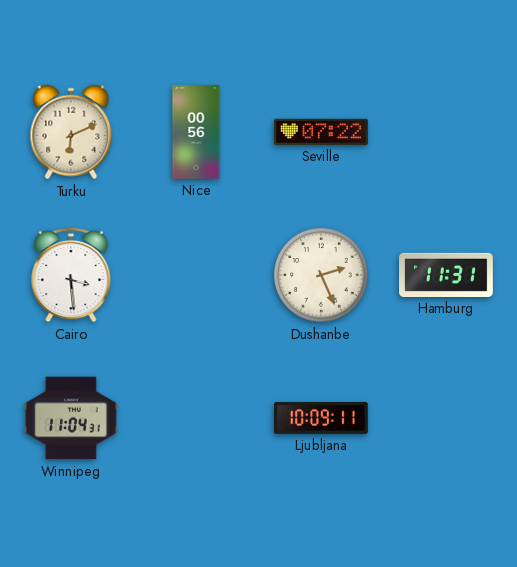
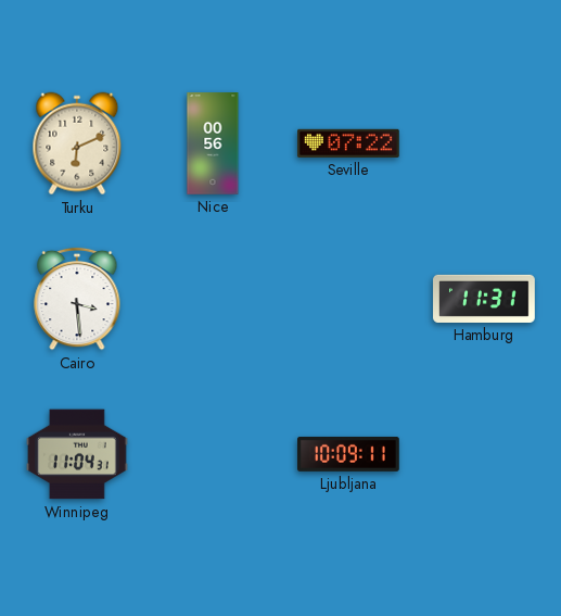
Dushanbe: 2:26 -> none
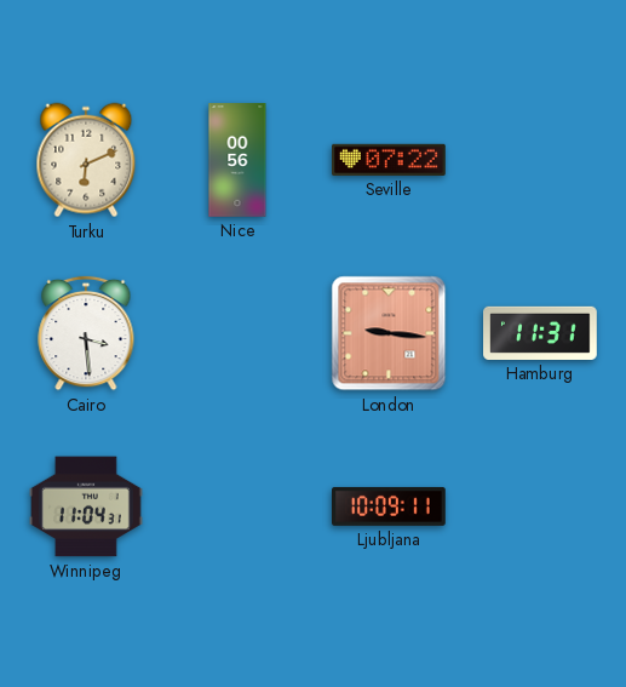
London: none -> 9:16
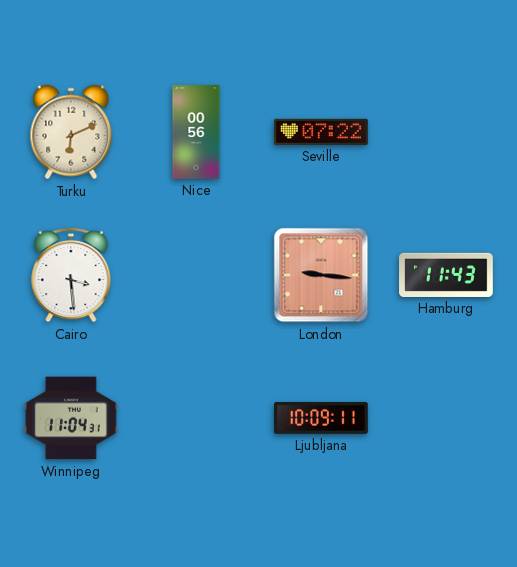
Hamburg: 11:31 -> 11:43
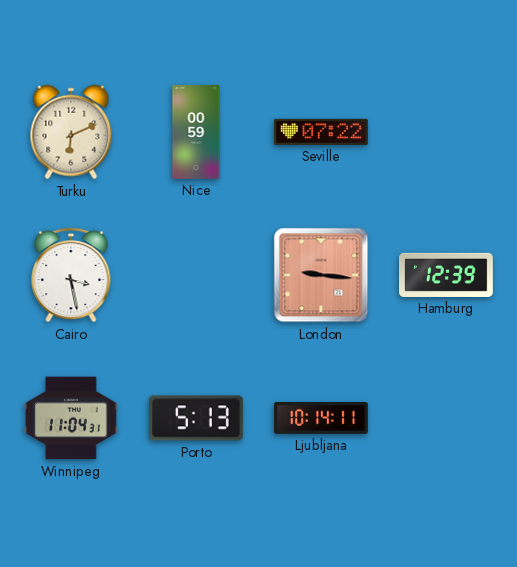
Nice: 00:56 -> 00:59
Cairo: 3:29 -> 3:28
Hamburg: 11:43 -> 12:39
Porto: none -> 5:13
Ljubljana: 10:09 -> 10:14
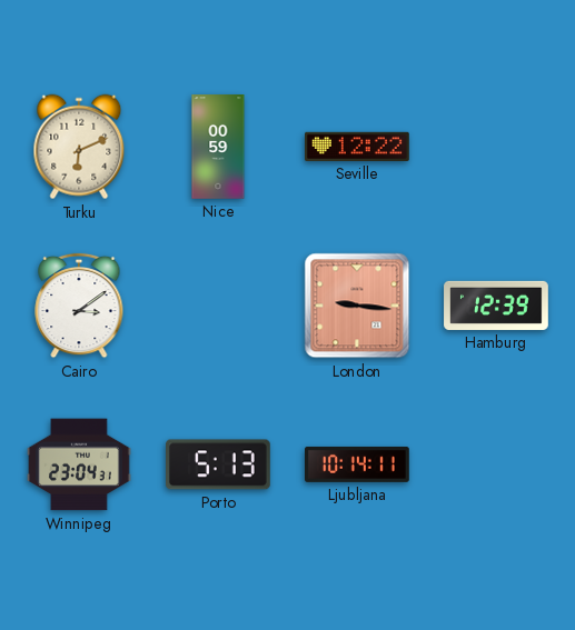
Seville: 07:22 -> 12:22
Cairo: 3:28 -> 3:09
Winnipeg: 11:04 -> 23:04
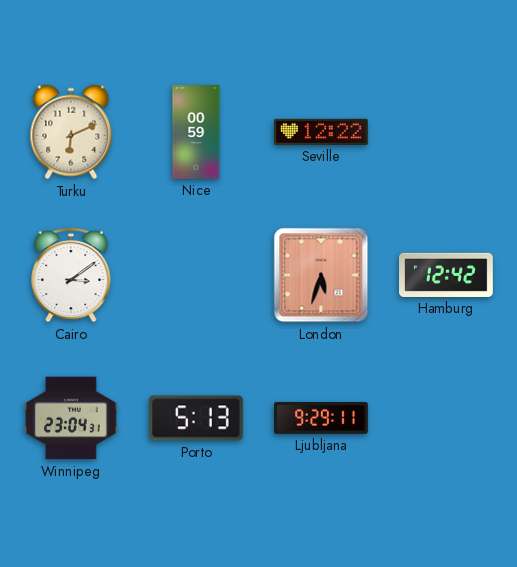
London: 9:16 -> 5:33
Hamburg: 12:39 -> 12:42
Ljubljana: 10:14 -> 9:29
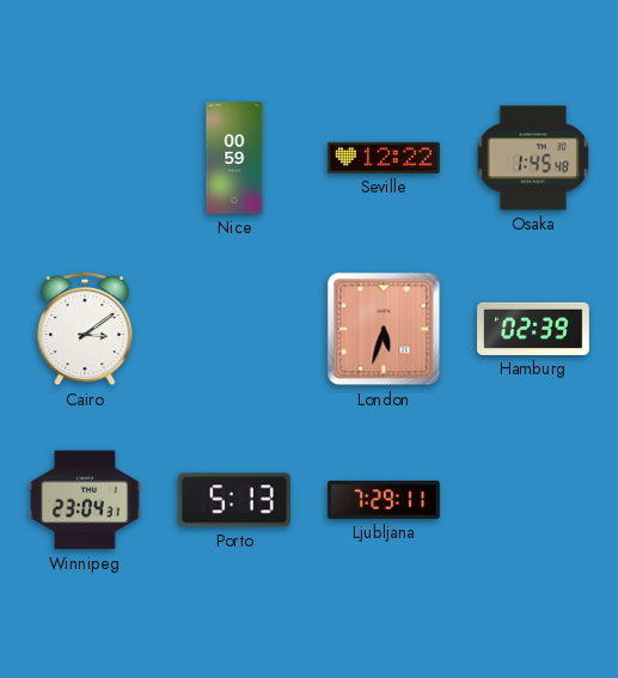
Turku: 6:11 -> none
Osaka: none -> 1:45
Hamburg: 12:42 -> 02:39
Ljubljana: 9:29 -> 7:29
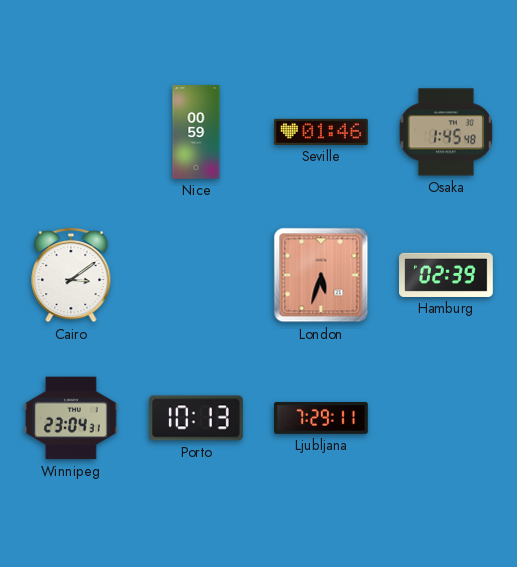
Seville: 12:22 -> 01:46
Porto: 5:13 -> 10:13
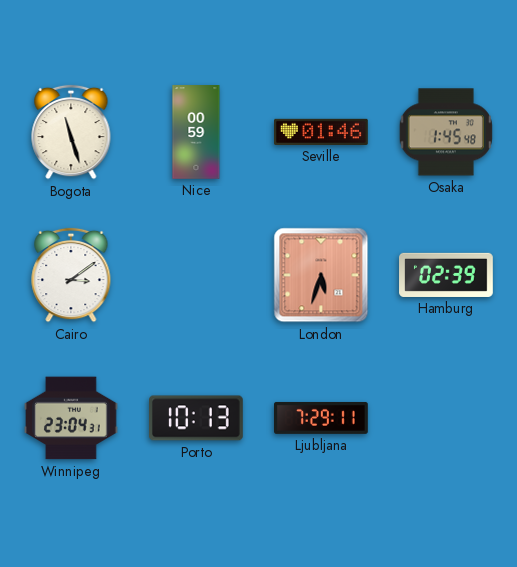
Bogota: none -> 11:27
